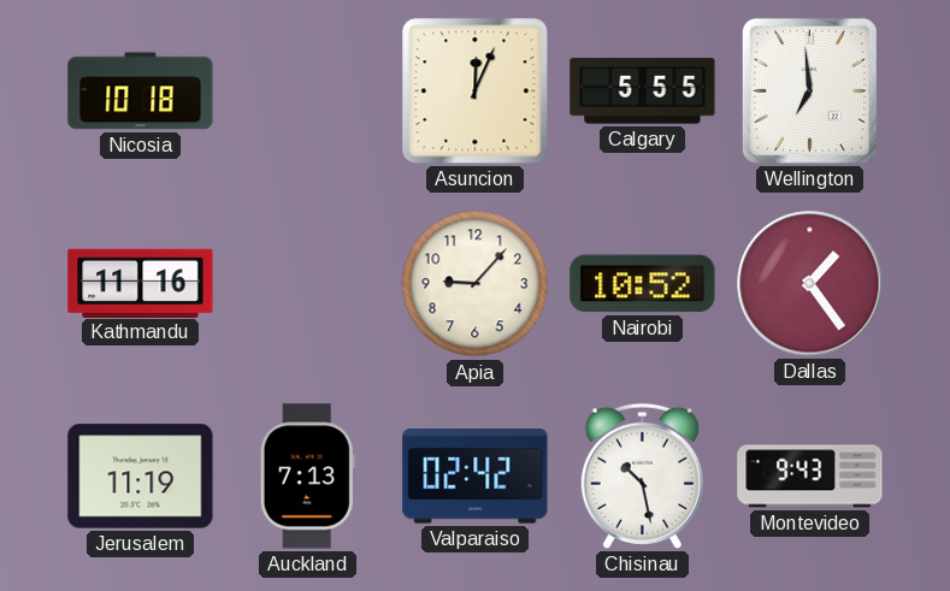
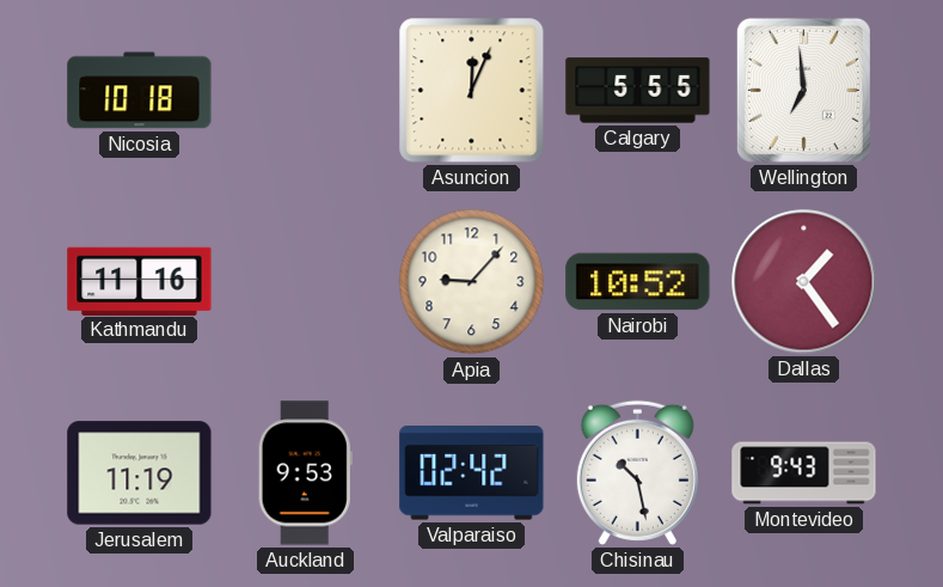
Auckland: 7:13 -> 9:53
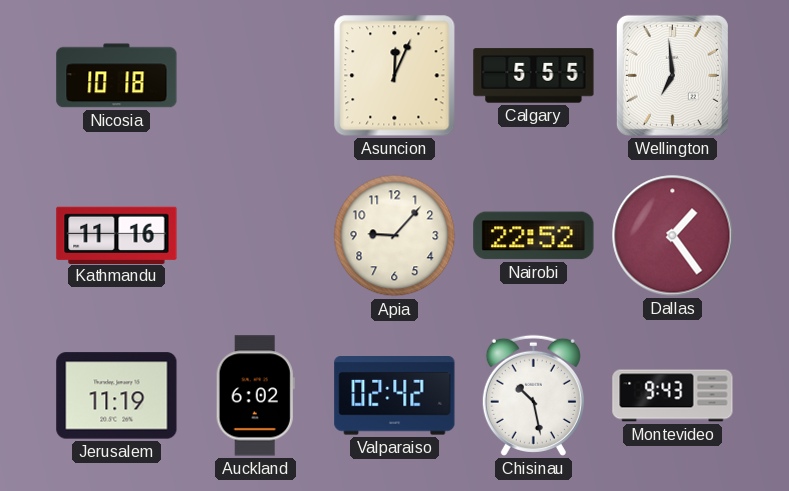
Nairobi: 10:52 -> 22:52
Auckland: 9:53 -> 6:02
